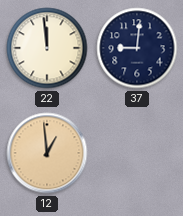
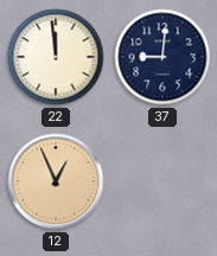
12: 12:59 -> 12:56
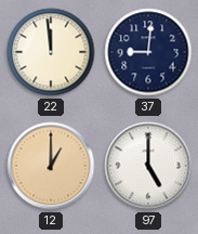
12: 12:56 -> 1:00
97: none -> 5:00
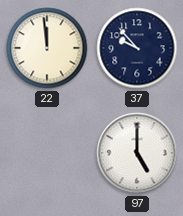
37: 9:01 -> 9:53
12: 1:00 -> none
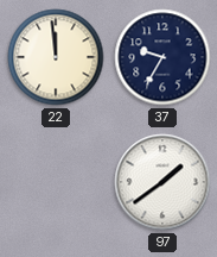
37: 9:53 -> 9:35
97: 5:00 -> 1:39
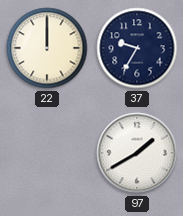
22: 11:59 -> 12:00
97: 1:39 -> 1:40
